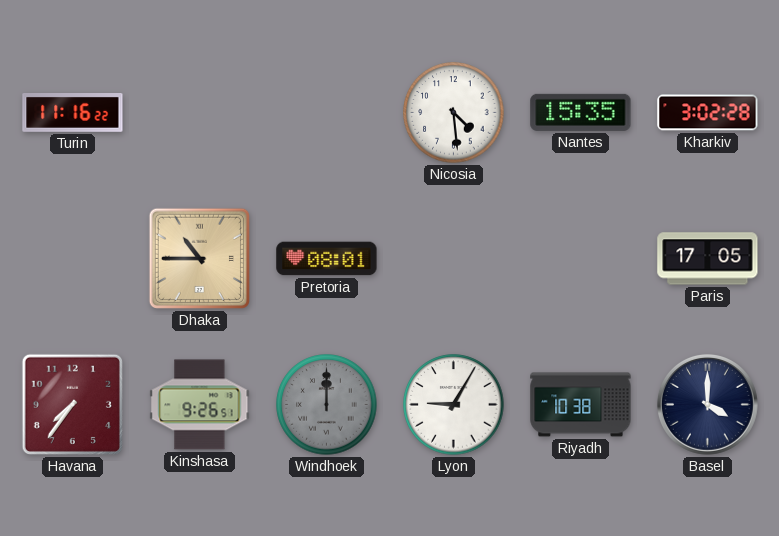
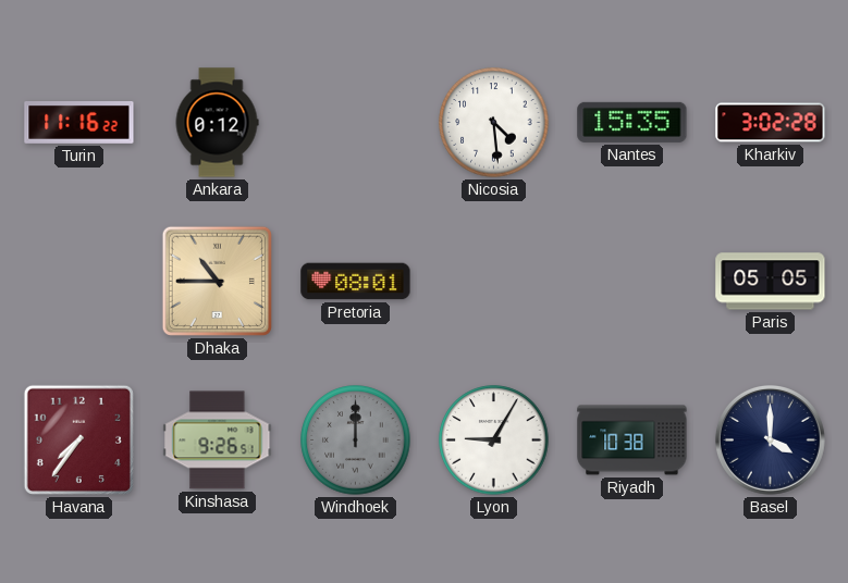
Ankara: none -> 0:12
Paris: 17:05 -> 05:05
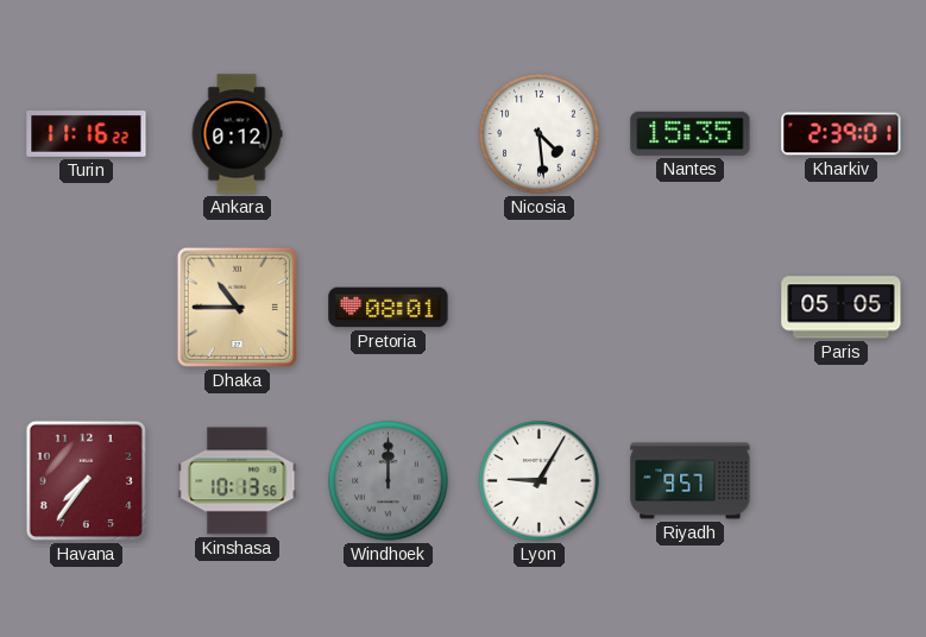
Kharkiv: 3:02 -> 2:39
Kinshasa: 9:26 -> 10:13
Riyadh: 10:38 -> 9:57
Basel: 4:00 -> none
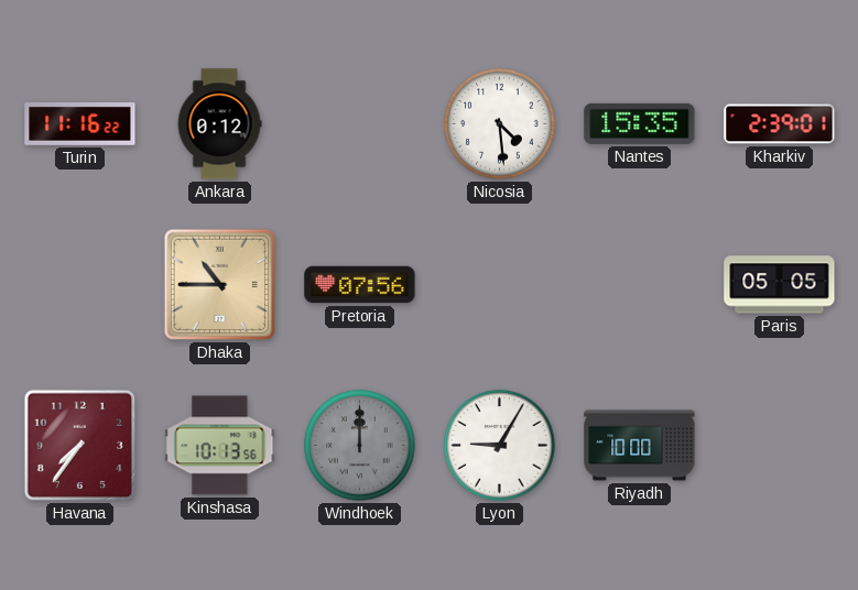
Pretoria: 08:01 -> 07:56
Riyadh: 9:57 -> 10:00
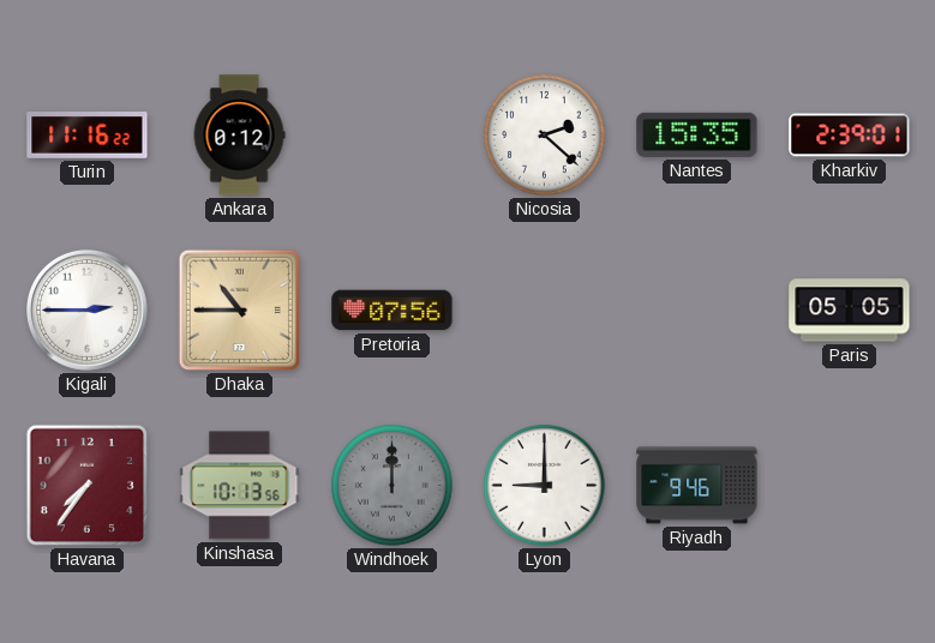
Nicosia: 4:29 -> 2:22
Kigali: none -> 2:45
Lyon: 9:05 -> 9:00
Riyadh: 10:00 -> 9:46
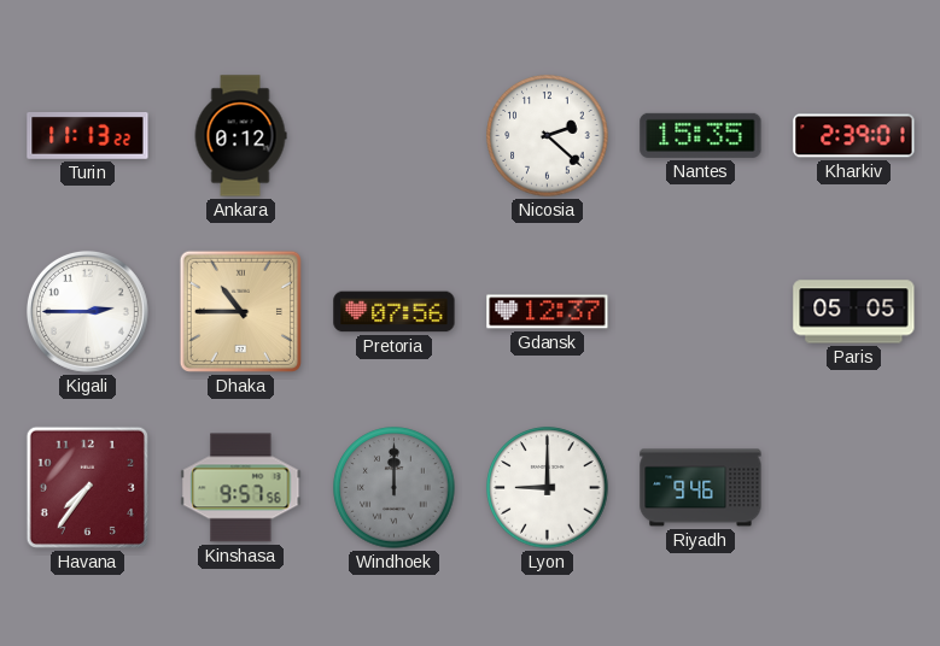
Turin: 11:16 -> 11:13
Gdansk: none -> 12:37
Kinshasa: 10:13 -> 9:57
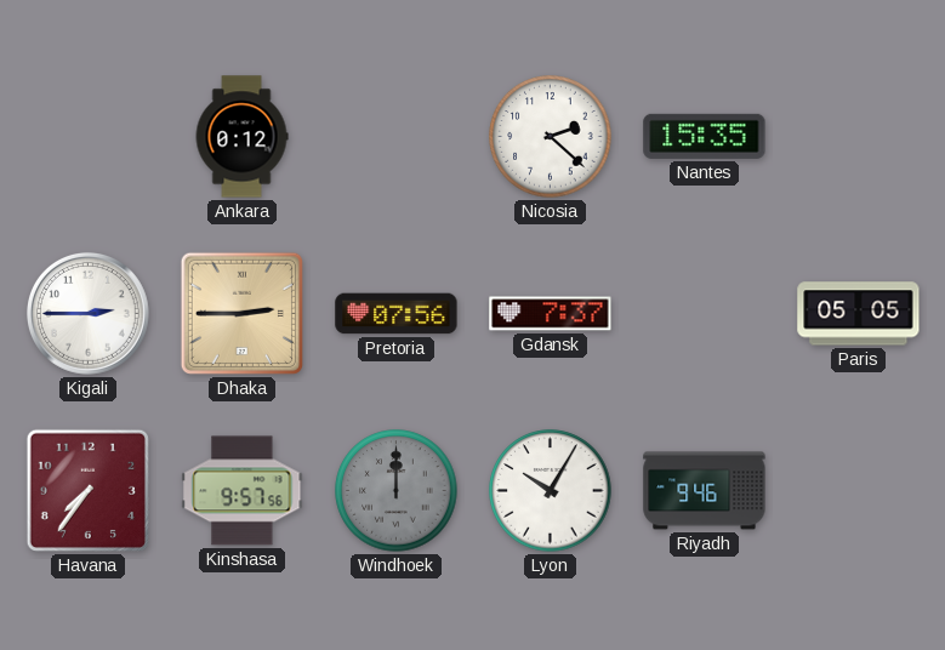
Turin: 11:13 -> none
Kharkiv: 2:39 -> none
Dhaka: 10:45 -> 2:45
Gdansk: 12:37 -> 7:37
Lyon: 9:00 -> 10:05
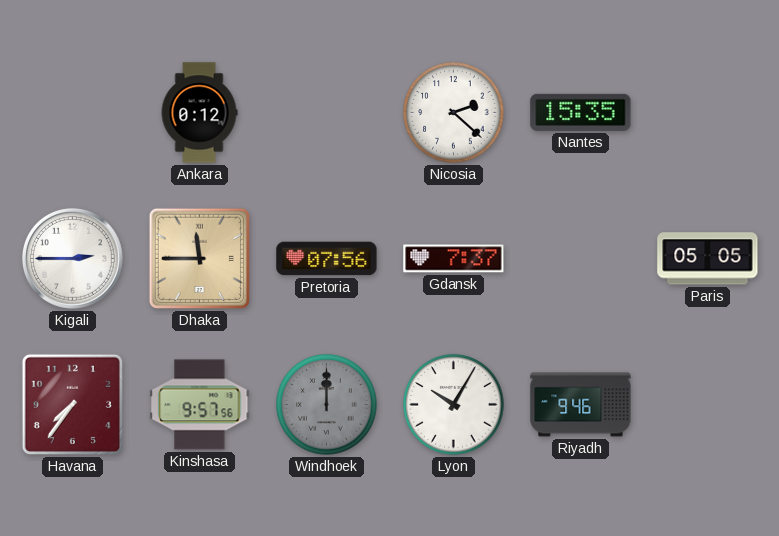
Dhaka: 2:45 -> 11:45
